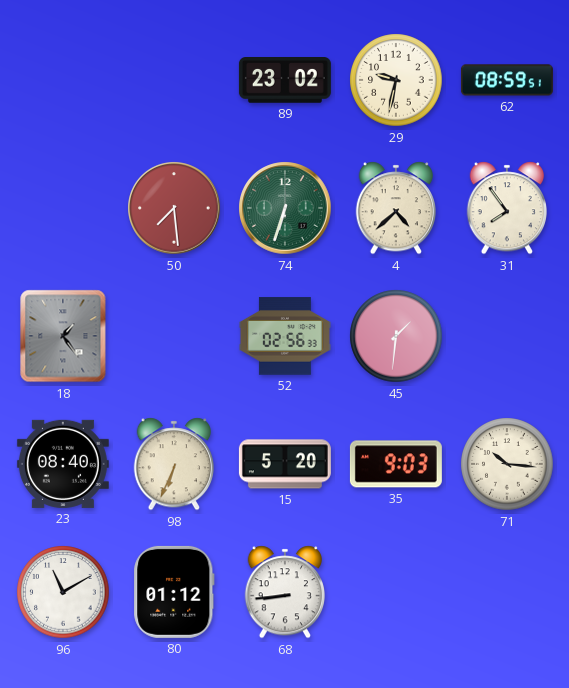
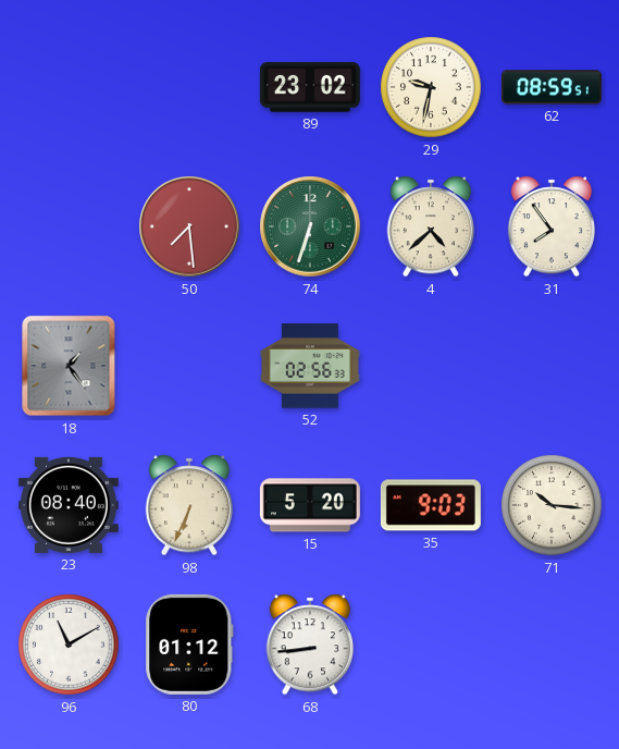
45: 1:31 -> none
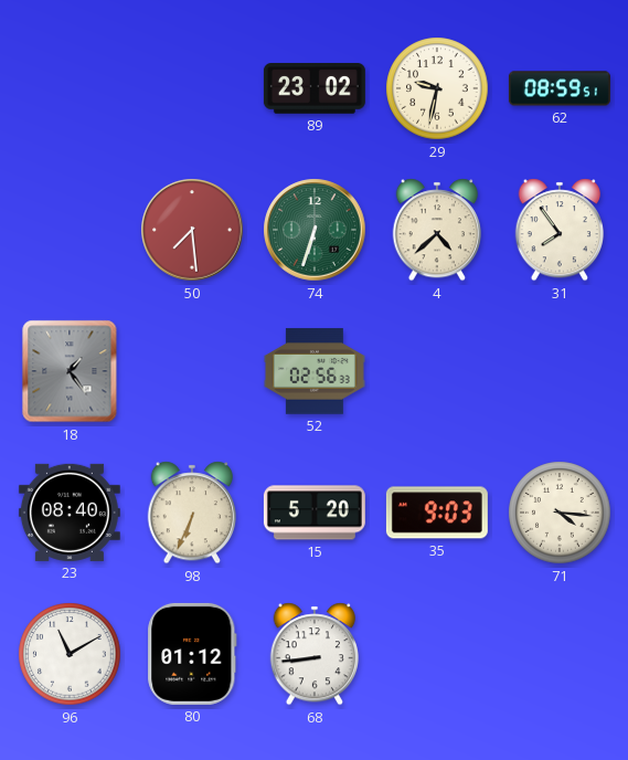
71: 10:16 -> 4:16
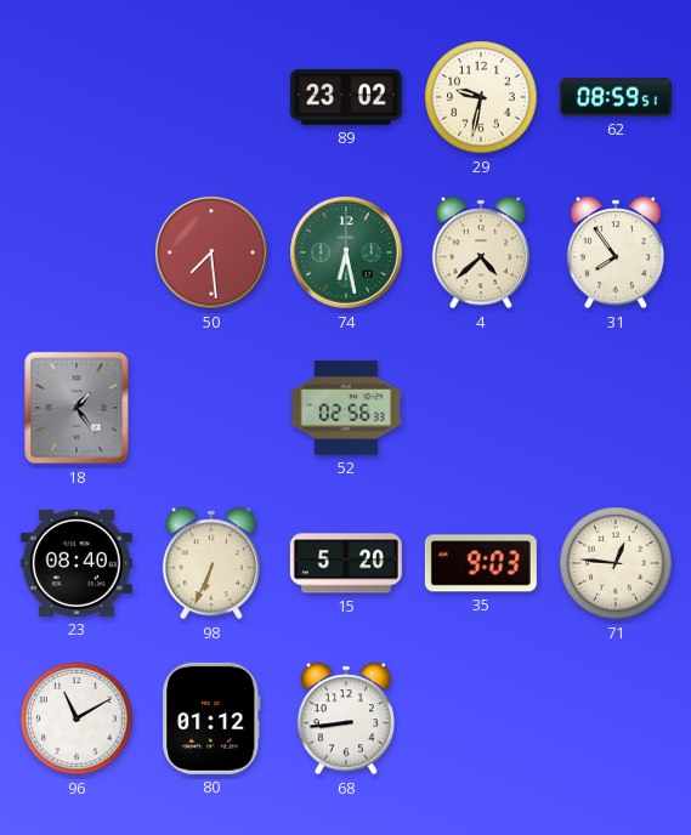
74: 6:33 -> 6:28
71: 4:16 -> 12:46
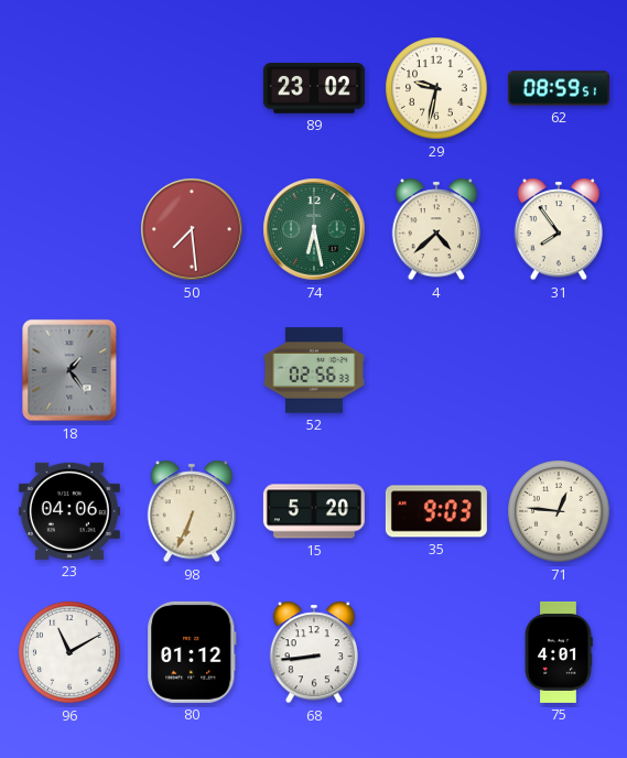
23: 08:40 -> 04:06
75: none -> 4:01
